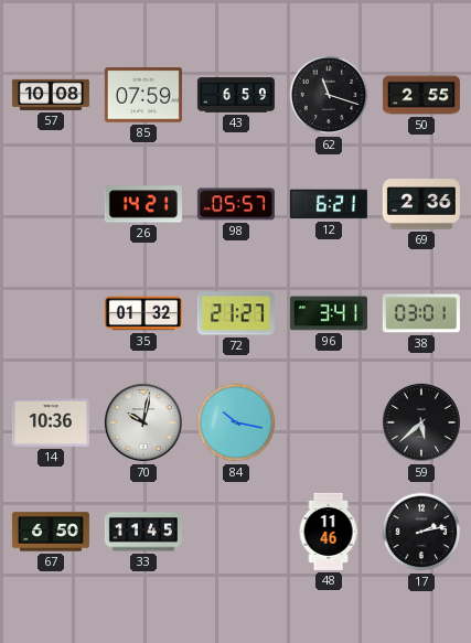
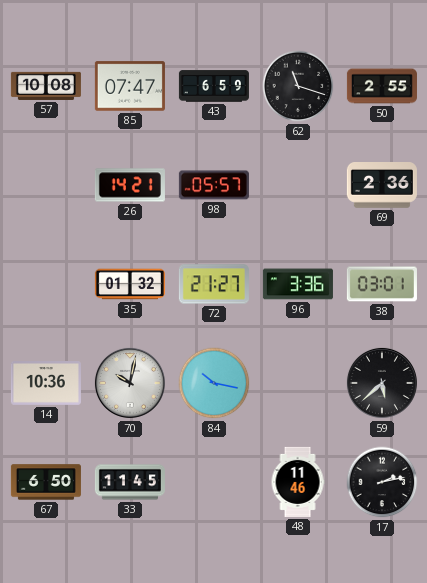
85: 07:59 -> 07:47
12: 6:21 -> none
96: 3:41 -> 3:36
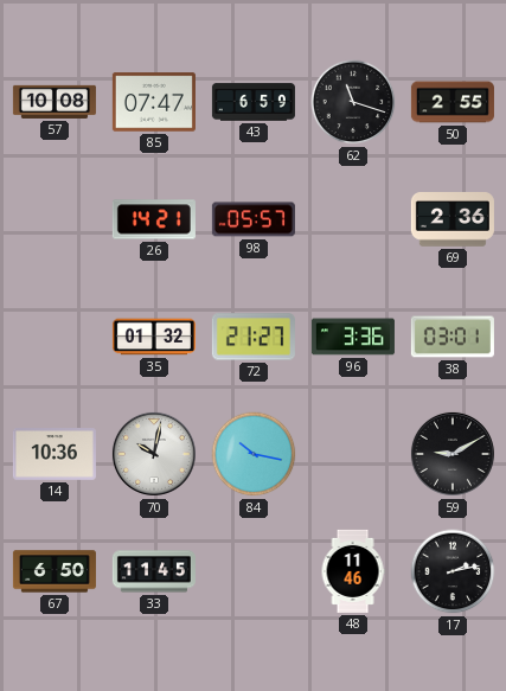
59: 5:38 -> 9:10
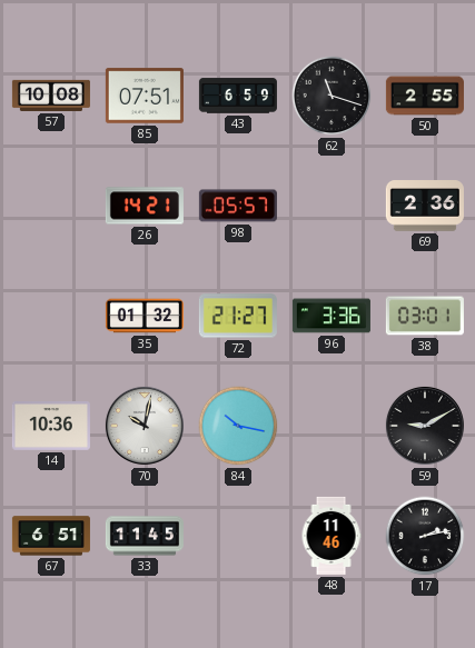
85: 07:47 -> 07:51
67: 6:50 -> 6:51
